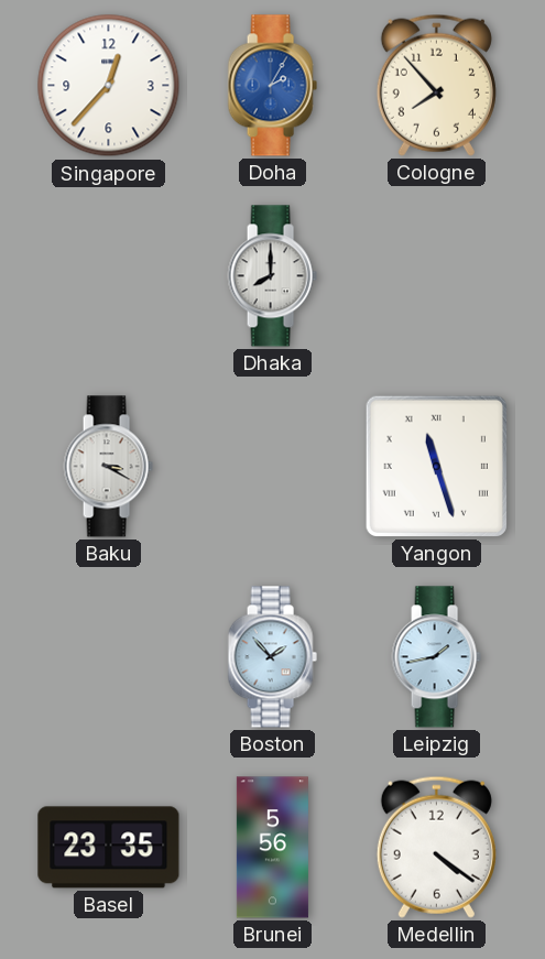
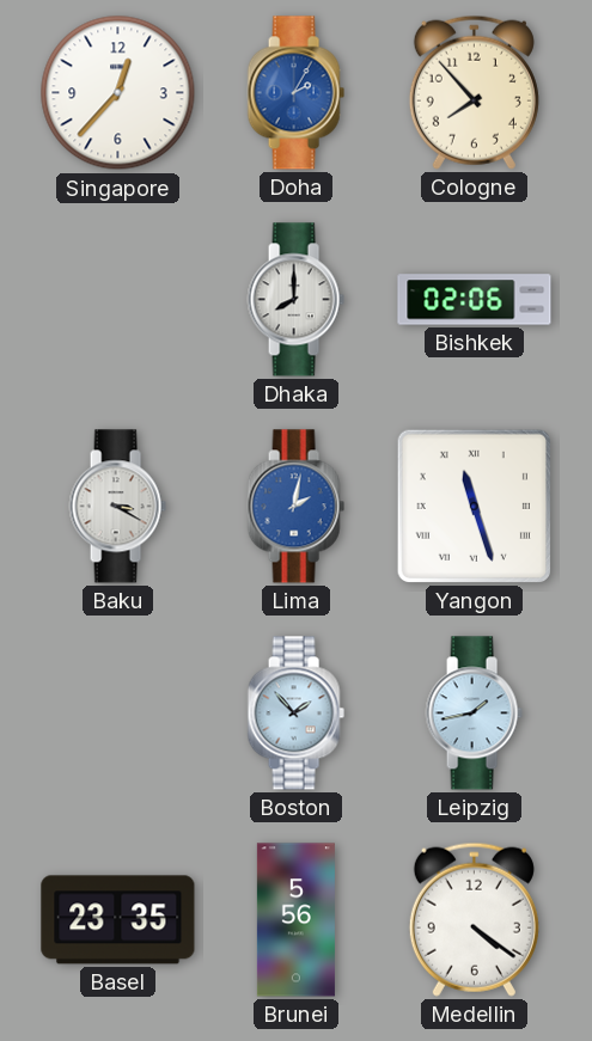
Bishkek: none -> 02:06
Lima: none -> 2:02
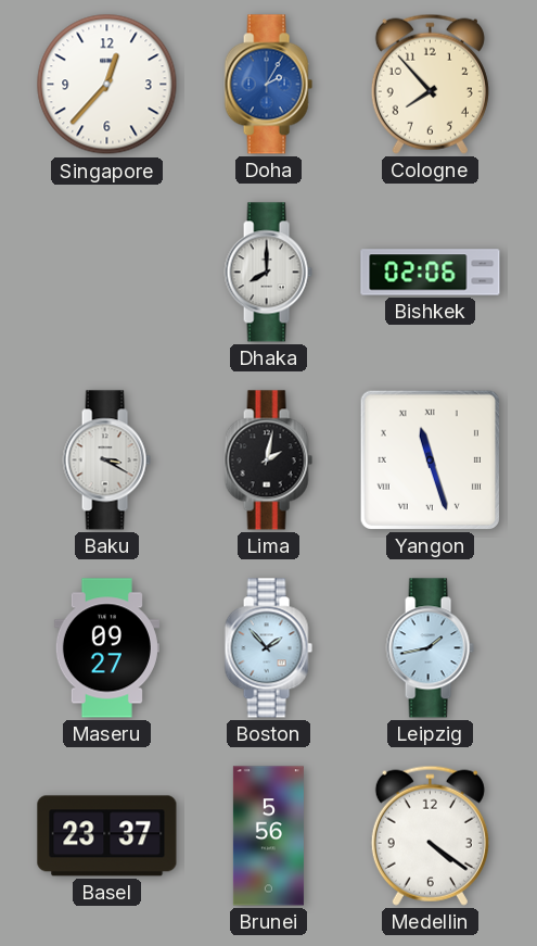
Lima dial: blue -> black
Maseru: none -> 09:27
Basel: 23:35 -> 23:37
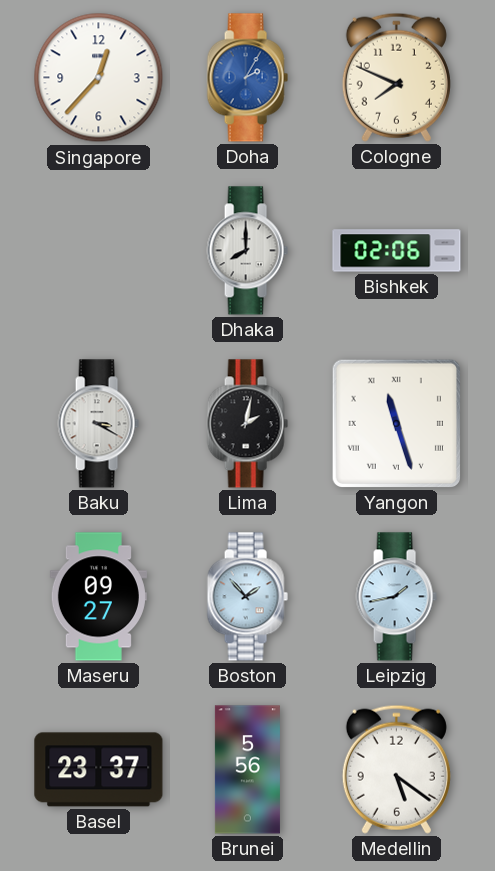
Cologne: 7:53 -> 7:49
Medellin: 4:21 -> 5:21
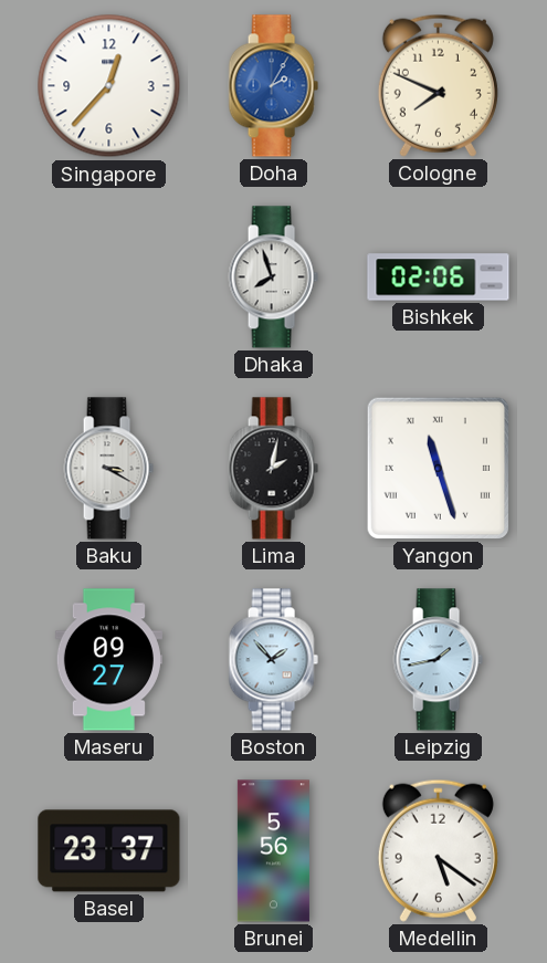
Dhaka: 8:00 -> 7:57
